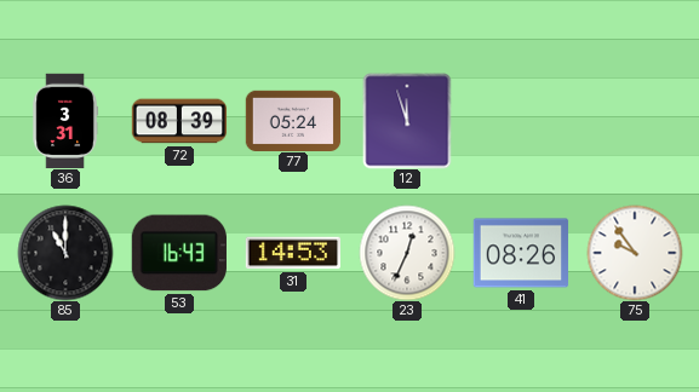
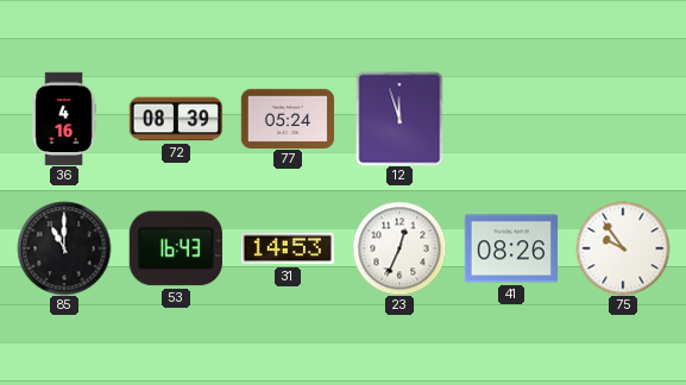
36: 3:31 -> 4:16
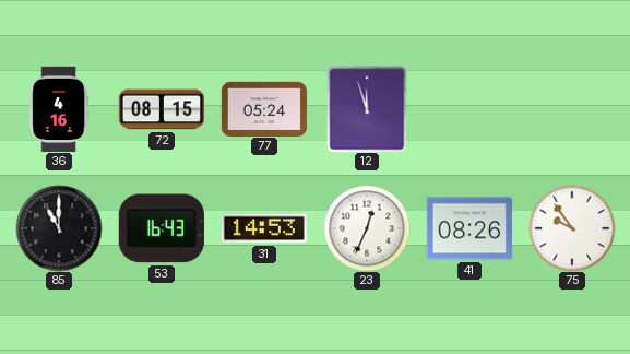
72: 08:39 -> 08:15
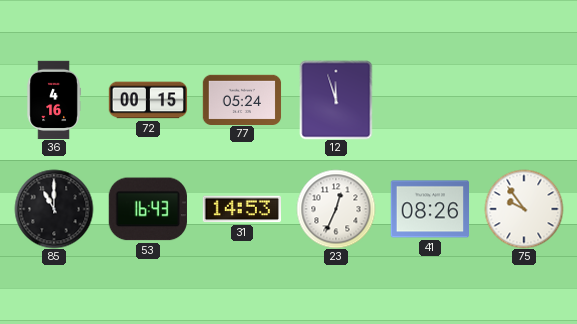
72: 08:15 -> 00:15
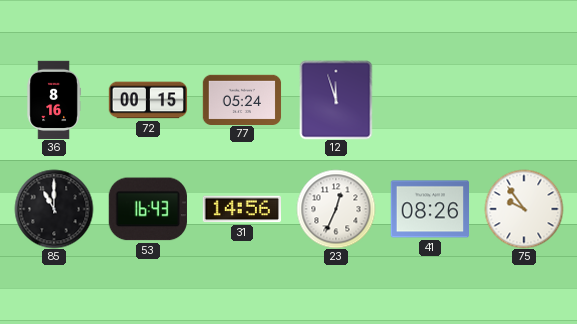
36: 4:16 -> 8:16
31: 14:53 -> 14:56
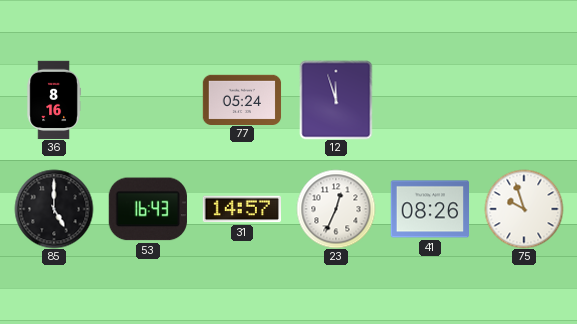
72: 00:15 -> none
85: 11:00 -> 5:00
31: 14:56 -> 14:57
75: 9:54 -> 9:57
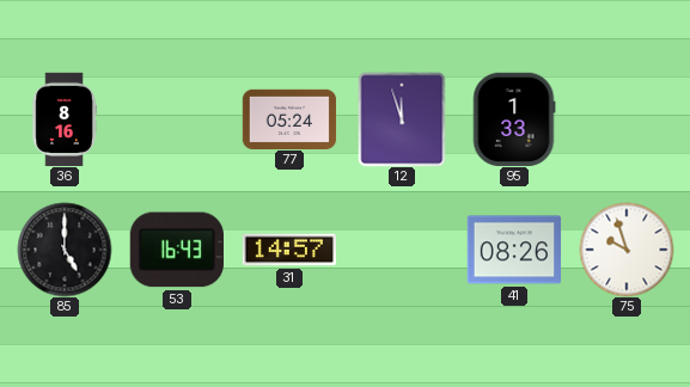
95: none -> 1:33
23: 12:34 -> none
